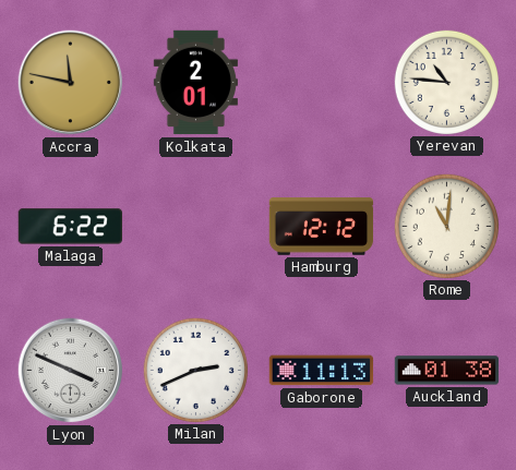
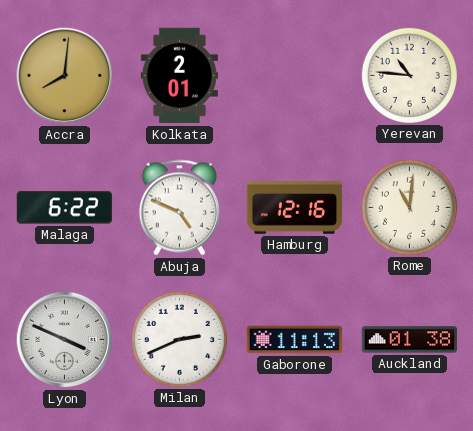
Accra: 11:47 -> 8:01
Abuja: none -> 4:49
Hamburg: 12:12 -> 12:16
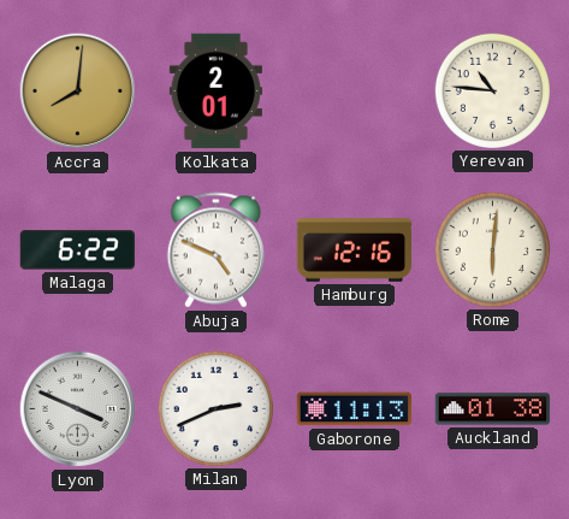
Rome: 11:01 -> 6:01
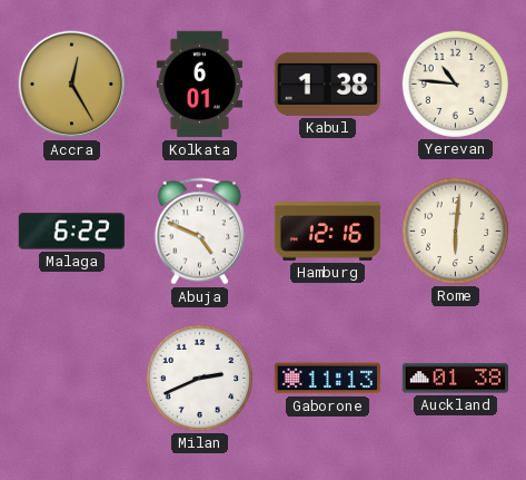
Accra: 8:01 -> 12:25
Kolkata: 2:01 -> 6:01
Kabul: none -> 1:38
Lyon: 3:49 -> none
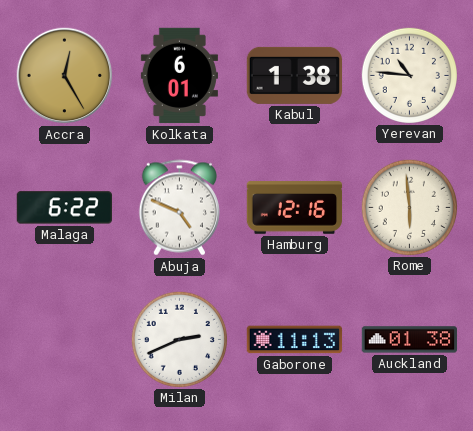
Rome: 6:01 -> 5:59
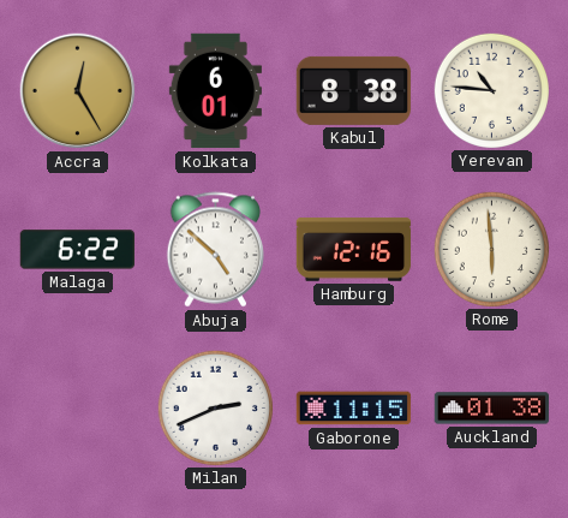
Kabul: 1:38 -> 8:38
Abuja: 4:49 -> 4:52
Gaborone: 11:13 -> 11:15
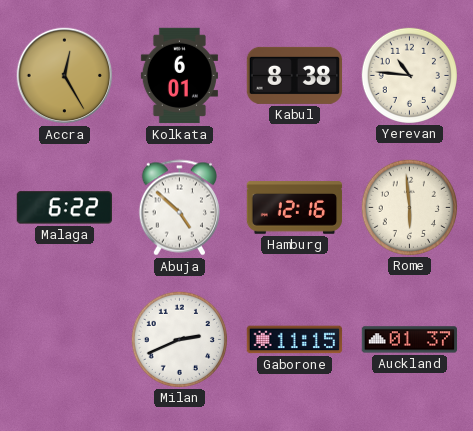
Auckland: 01:38 -> 01:37
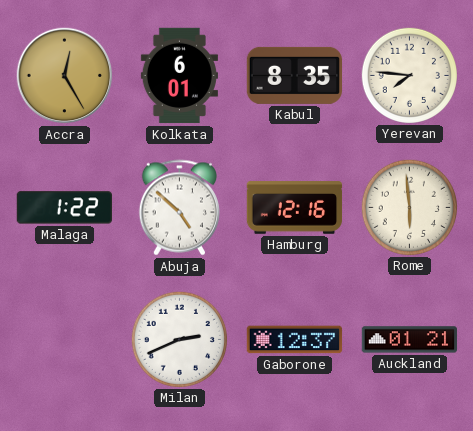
Kabul: 8:38 -> 8:35
Yerevan: 10:46 -> 7:46
Malaga: 6:22 -> 1:22
Gaborone: 11:15 -> 12:37
Auckland: 01:37 -> 01:21
